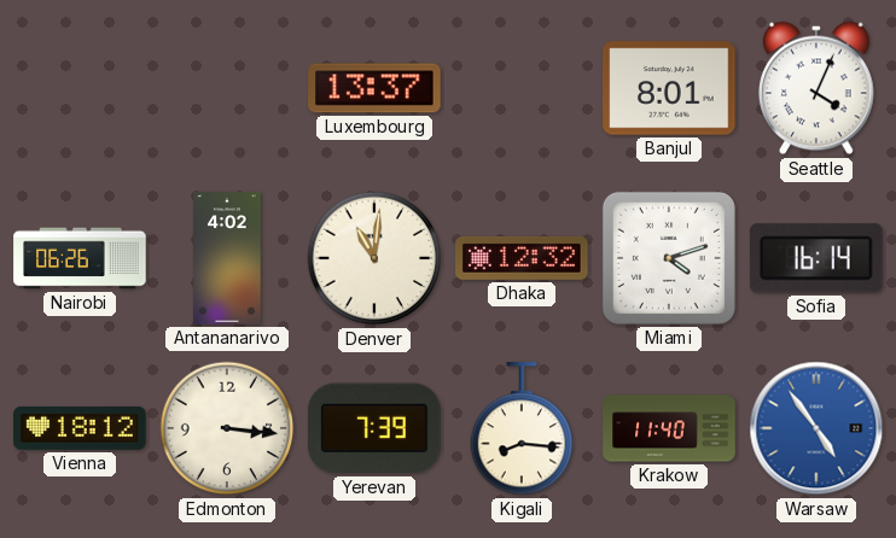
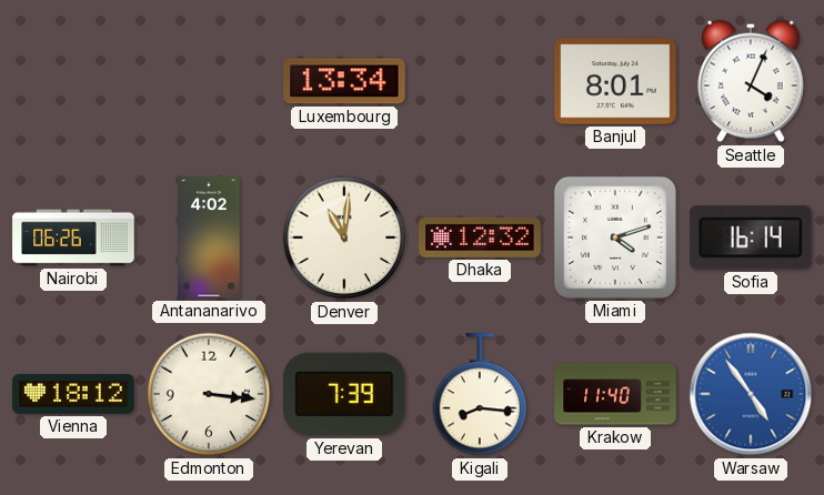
Luxembourg: 13:37 -> 13:34
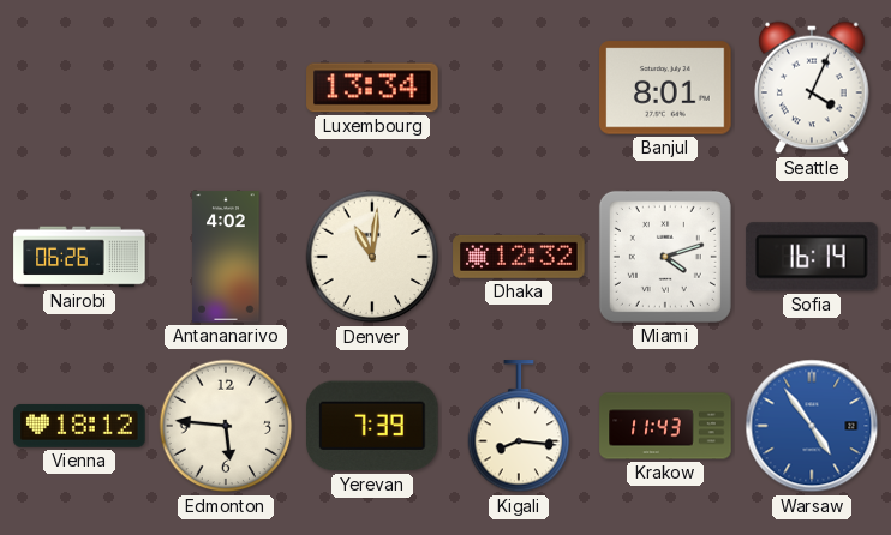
Edmonton: 3:16 -> 5:46
Krakow: 11:40 -> 11:43
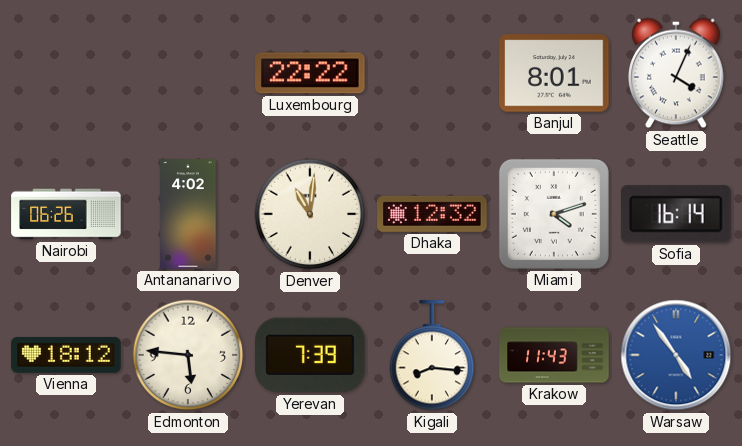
Luxembourg: 13:34 -> 22:22
